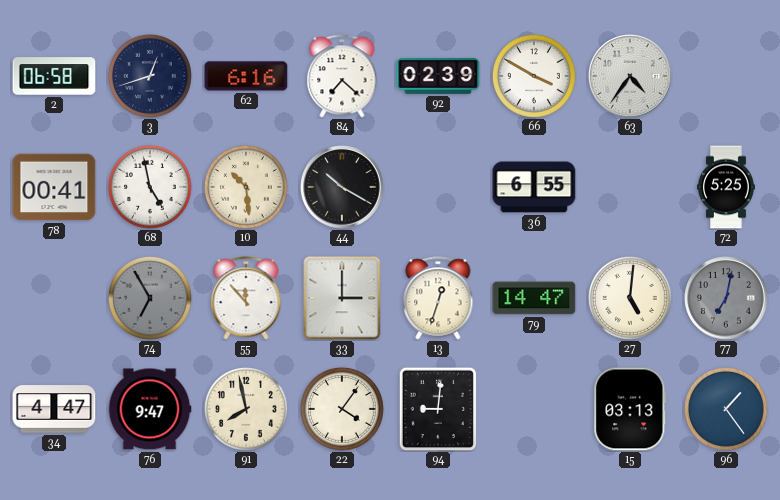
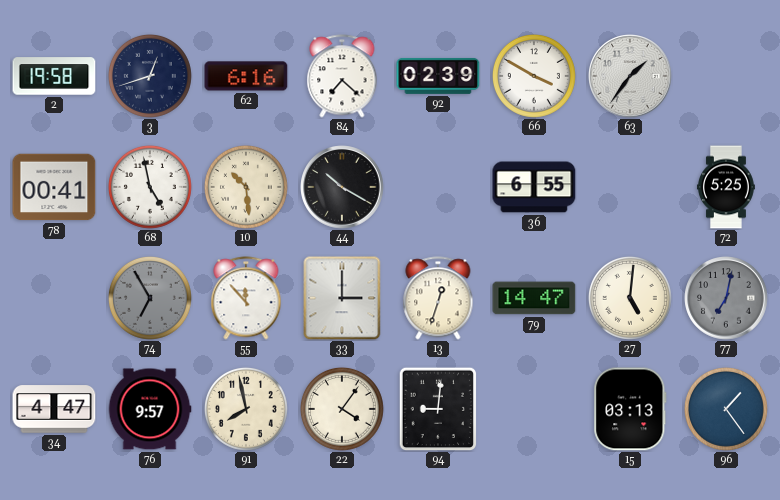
2: 06:58 -> 19:58
63: 4:36 -> 1:36
76: 9:47 -> 9:57
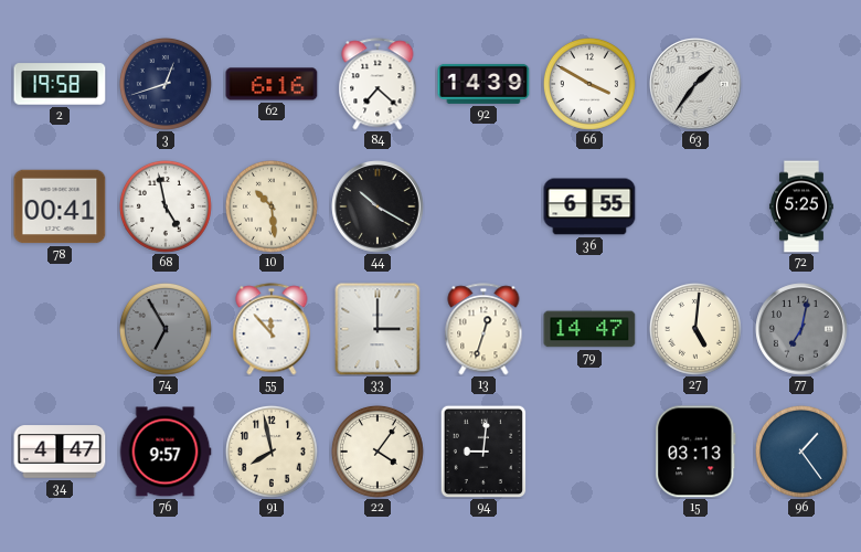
92: 02:39 -> 14:39
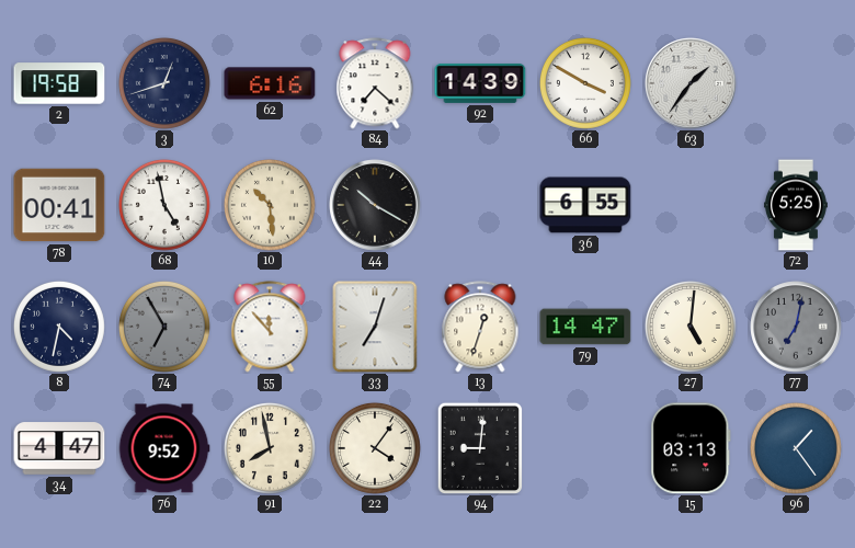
8: none -> 4:32
33: 3:00 -> 7:03
76: 9:57 -> 9:52
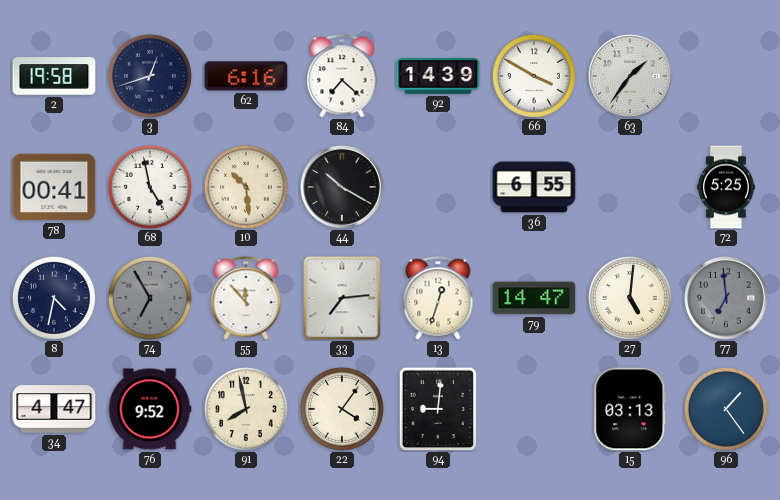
33: 7:03 -> 7:14
77: 7:02 -> 6:59
